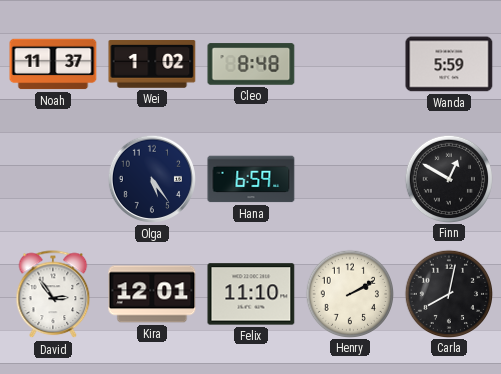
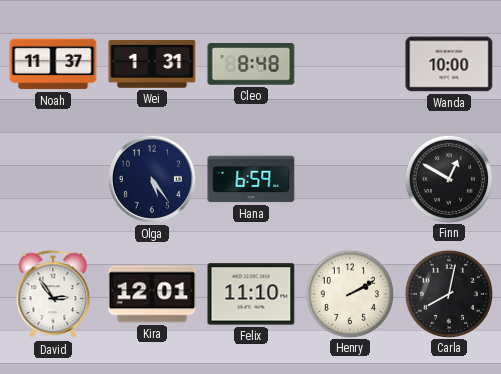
Wei: 1:02 -> 1:31
Wanda: 5:59 -> 10:00
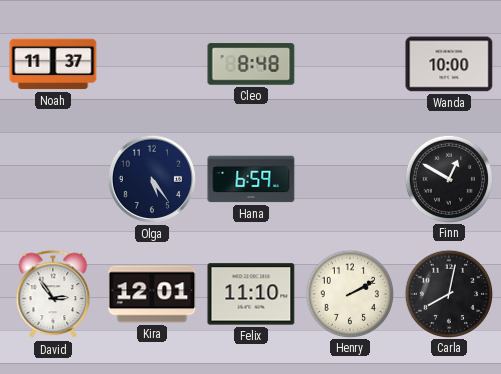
Wei: 1:31 -> none
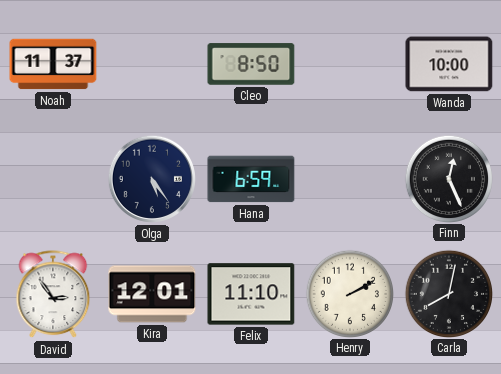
Cleo: 8:48 -> 8:50
Finn: 12:50 -> 12:26
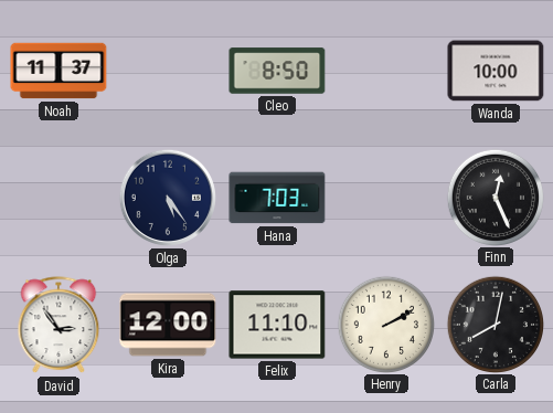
Hana: 6:59 -> 7:03
Kira: 12:01 -> 12:00
